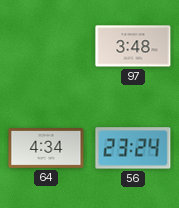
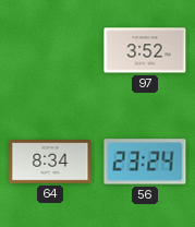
97: 3:48 -> 3:52
64: 4:34 -> 8:34
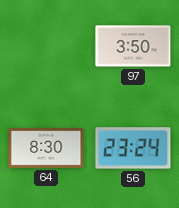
97: 3:52 -> 3:50
64: 8:34 -> 8:30
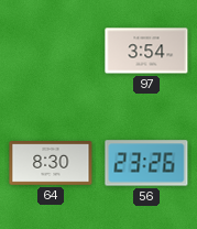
97: 3:50 -> 3:54
56: 23:24 -> 23:26
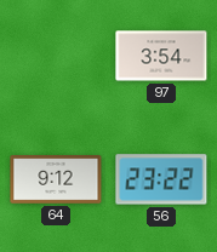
64: 8:30 -> 9:12
56: 23:26 -> 23:22
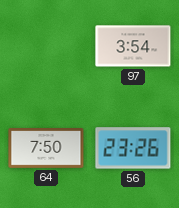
64: 9:12 -> 7:50
56: 23:22 -> 23:26
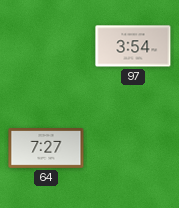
64: 7:50 -> 7:27
56: 23:26 -> none
